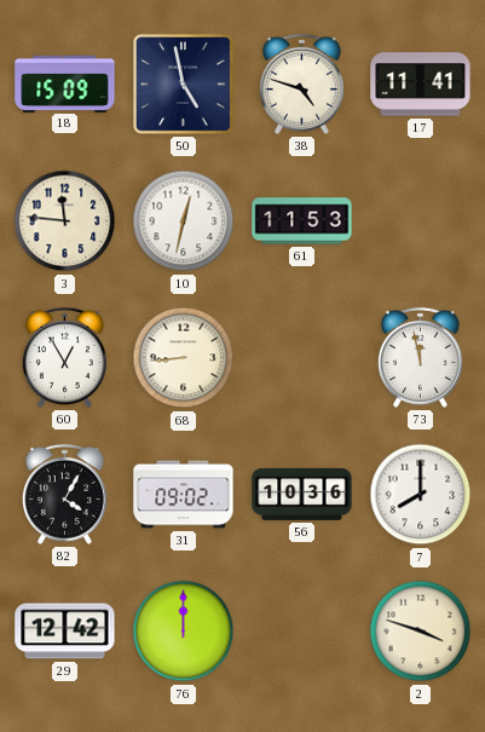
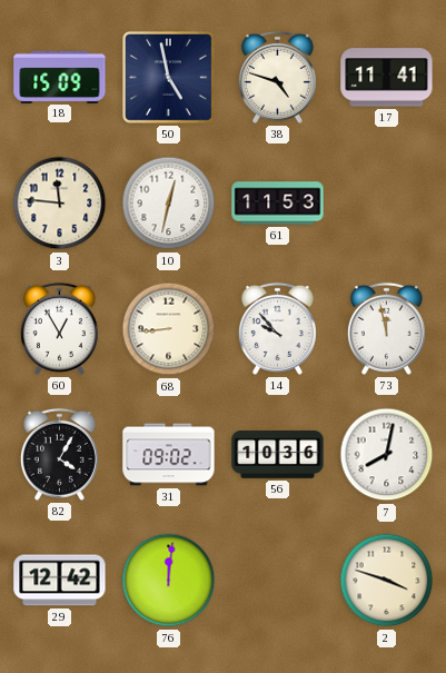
14: none -> 9:53
7: 8:00 -> 8:02
76: 12:00 -> 12:01
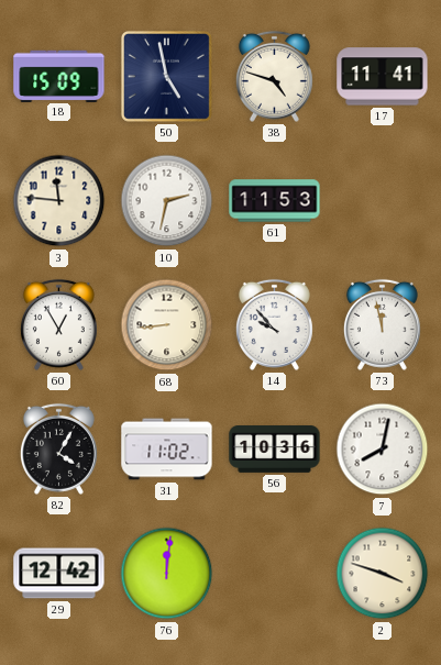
10: 12:32 -> 2:32
31: 09:02 -> 11:02
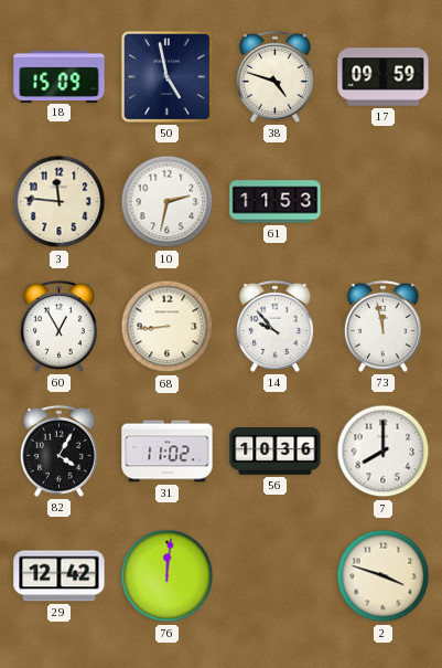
17: 11:41 -> 09:59
7: 8:02 -> 8:00
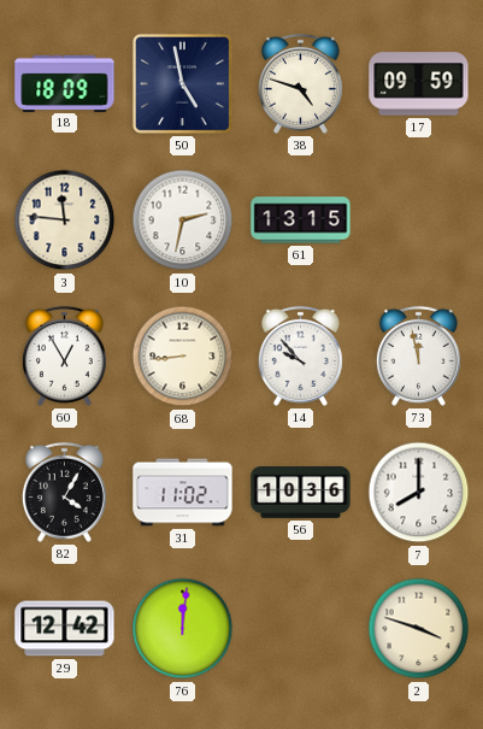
18: 15:09 -> 18:09
61: 11:53 -> 13:15
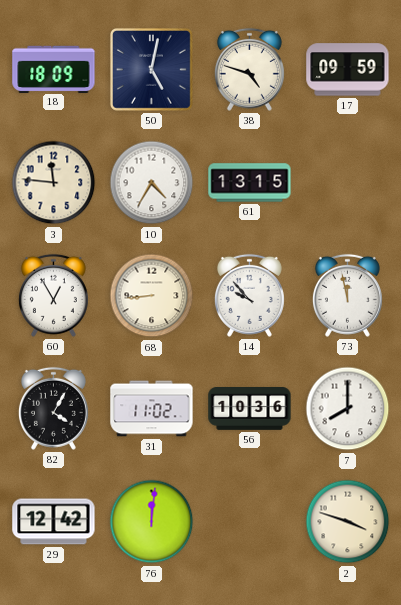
50: 4:58 -> 5:02
10: 2:32 -> 4:35
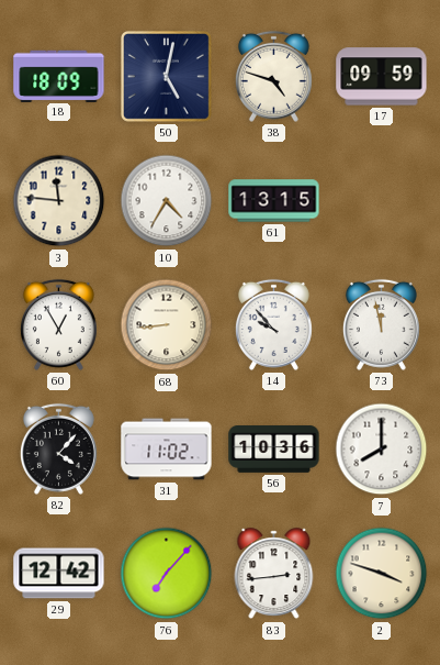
82: 4:05 -> 4:07
76: 12:01 -> 7:07
83: none -> 2:44
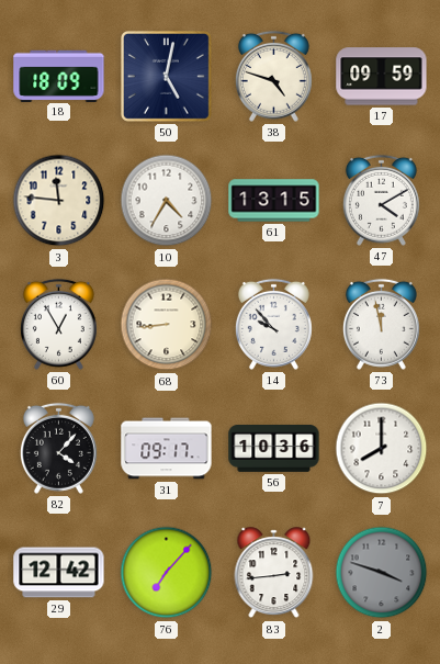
47: none -> 4:10
31: 11:02 -> 09:17
2 dial: cream -> grey
